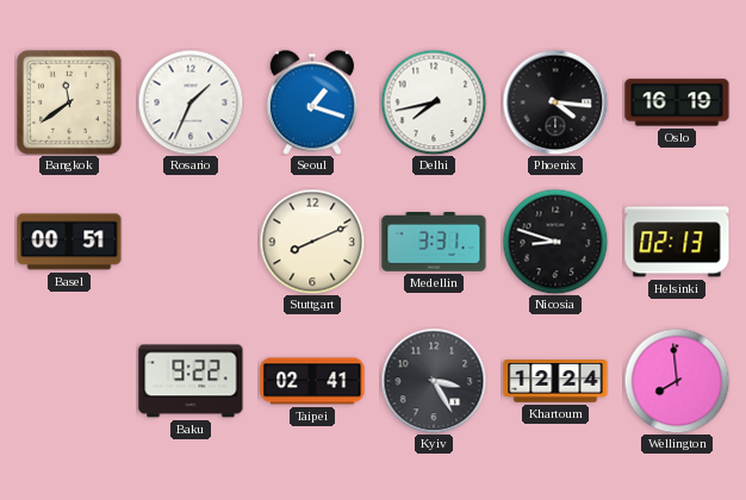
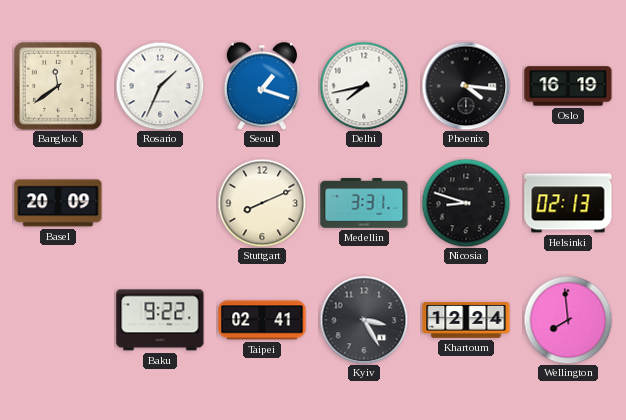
Basel: 00:51 -> 20:09
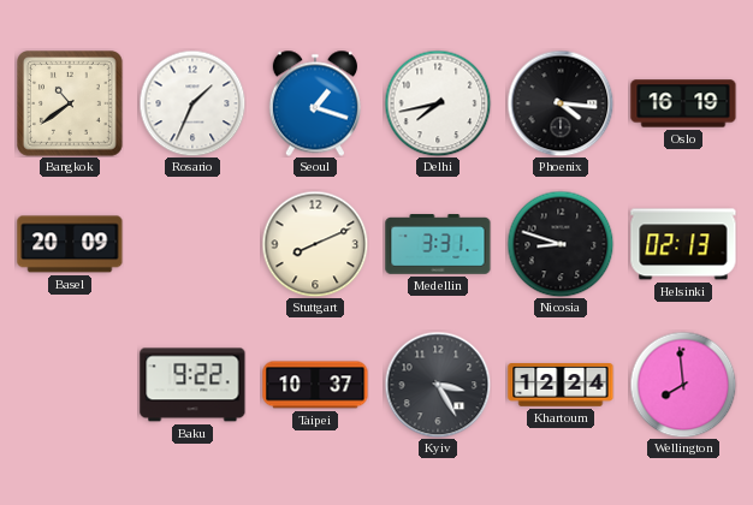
Bangkok: 11:39 -> 10:39
Taipei: 02:41 -> 10:37
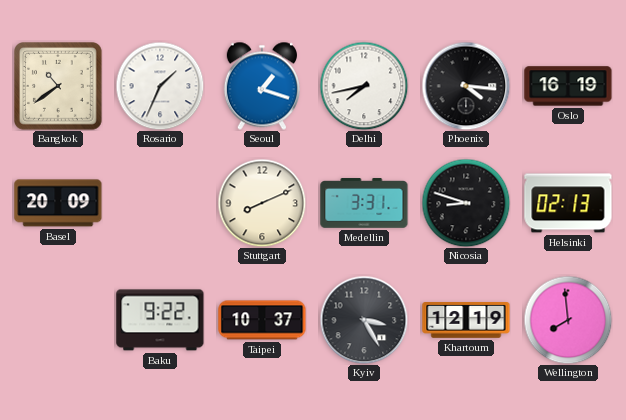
Khartoum: 12:24 -> 12:19
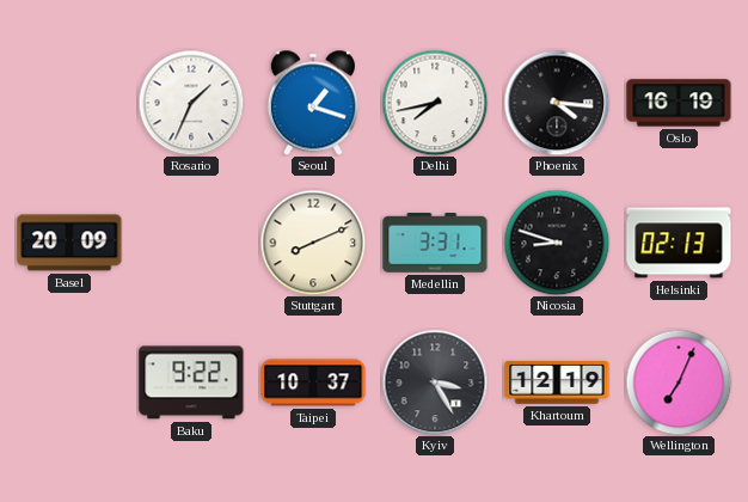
Bangkok: 10:39 -> none
Wellington: 7:59 -> 7:04
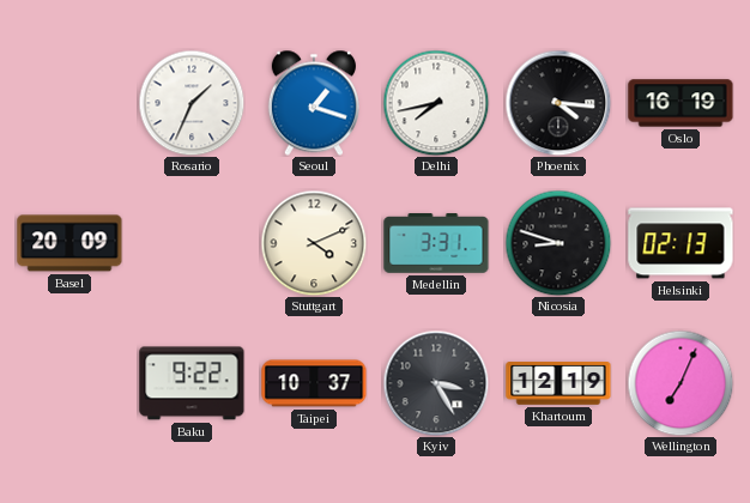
Stuttgart: 8:11 -> 4:11
